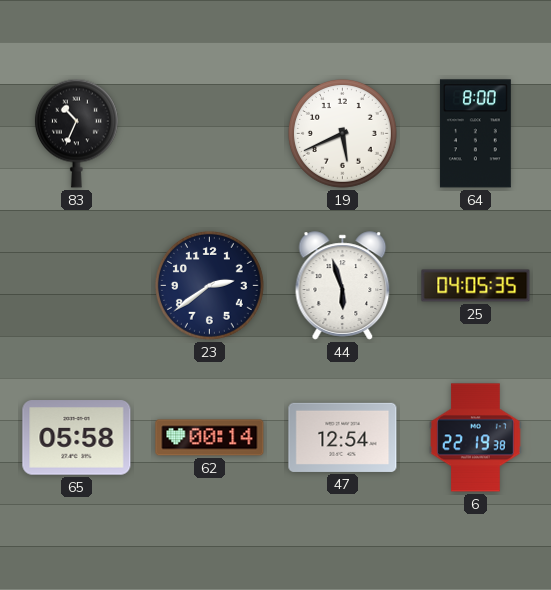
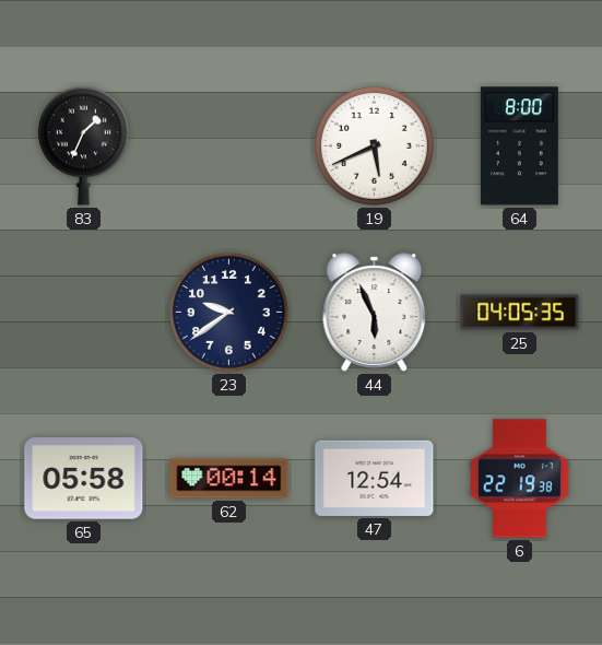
83: 10:34 -> 1:34
23: 2:39 -> 9:39
44: 5:57 -> 5:56
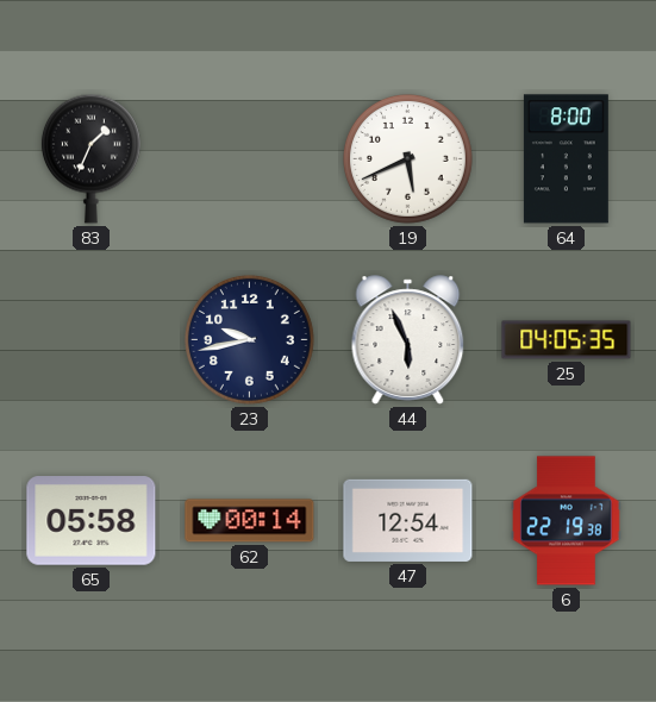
23: 9:39 -> 9:43
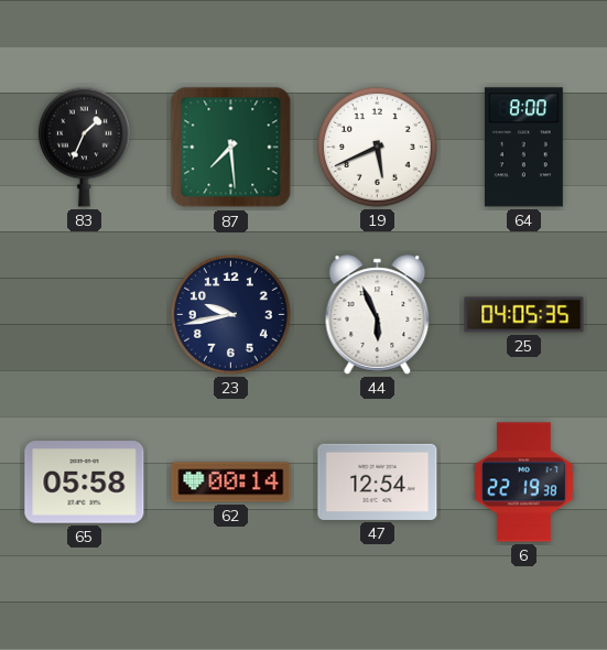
87: none -> 7:29
